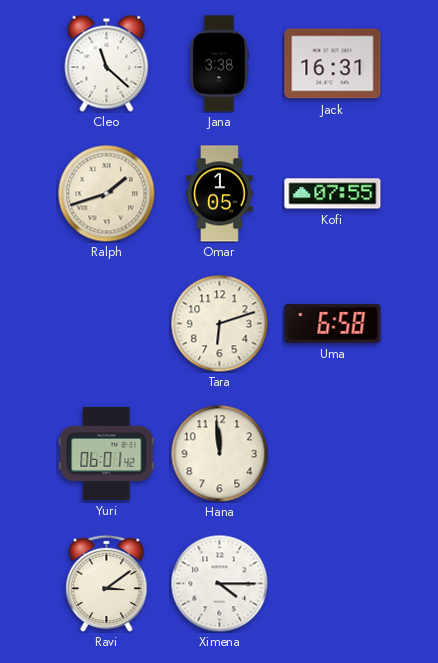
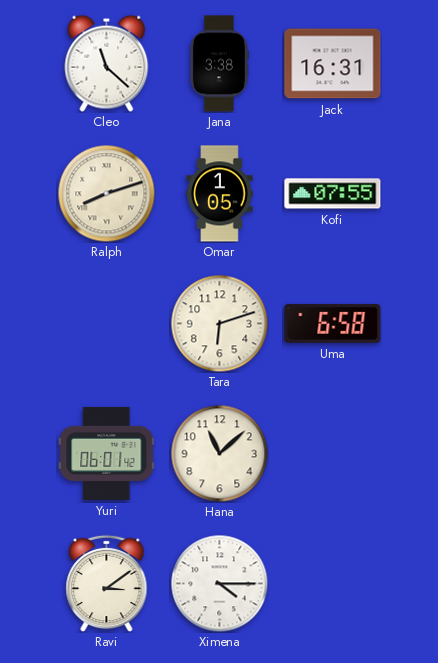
Ralph: 1:42 -> 8:12
Hana: 11:59 -> 11:08
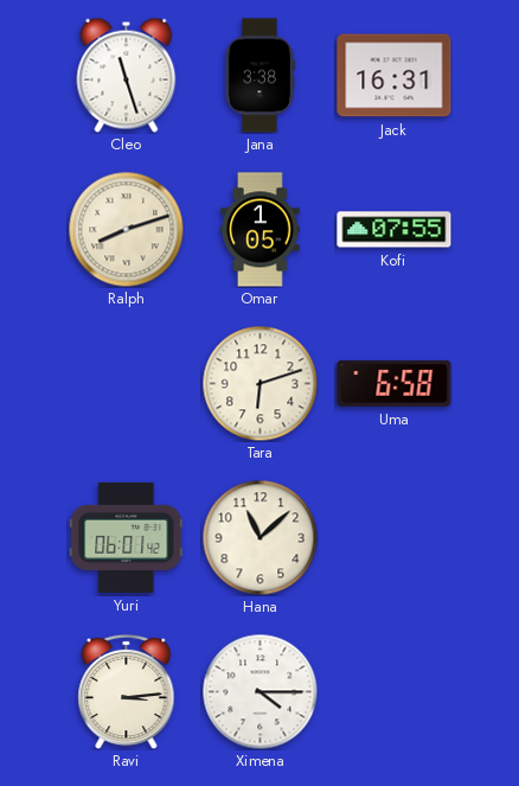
Cleo: 11:22 -> 11:27
Ravi: 3:09 -> 3:14
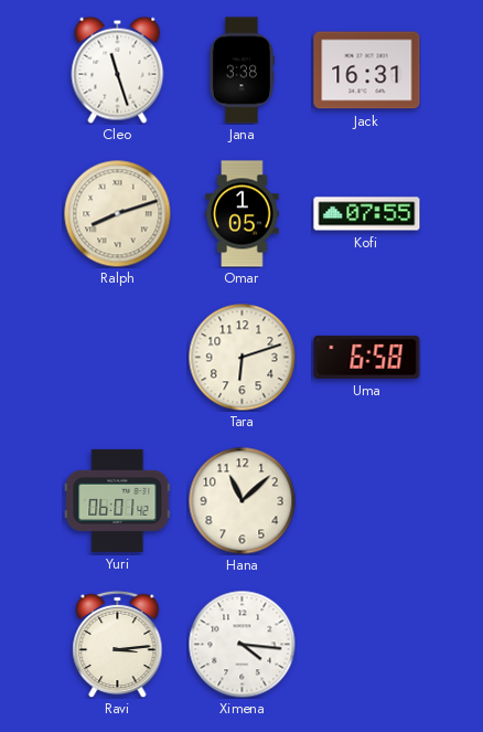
Ximena: 4:15 -> 4:16
